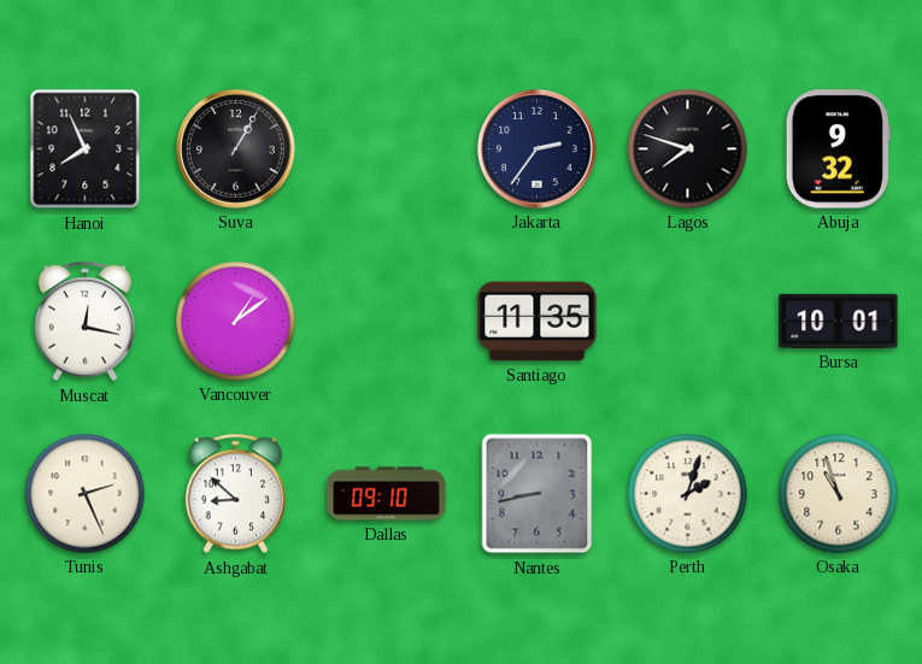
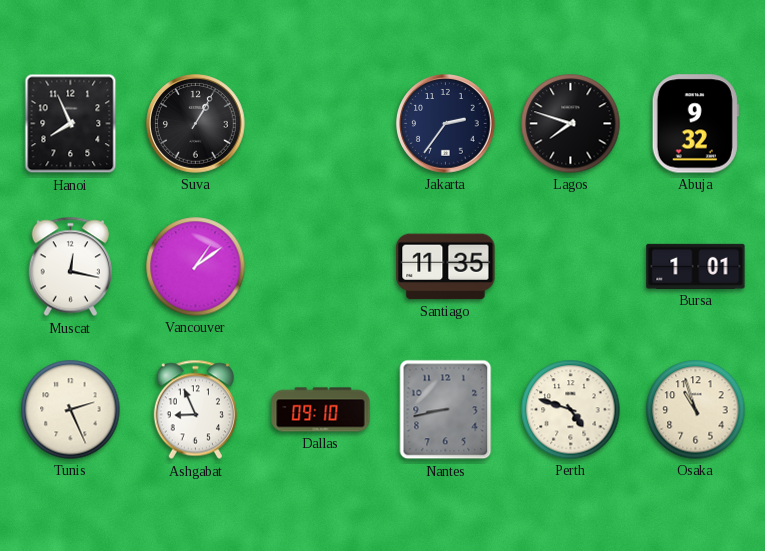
Bursa: 10:01 -> 1:01
Ashgabat: 8:52 -> 8:56
Perth: 2:03 -> 4:48
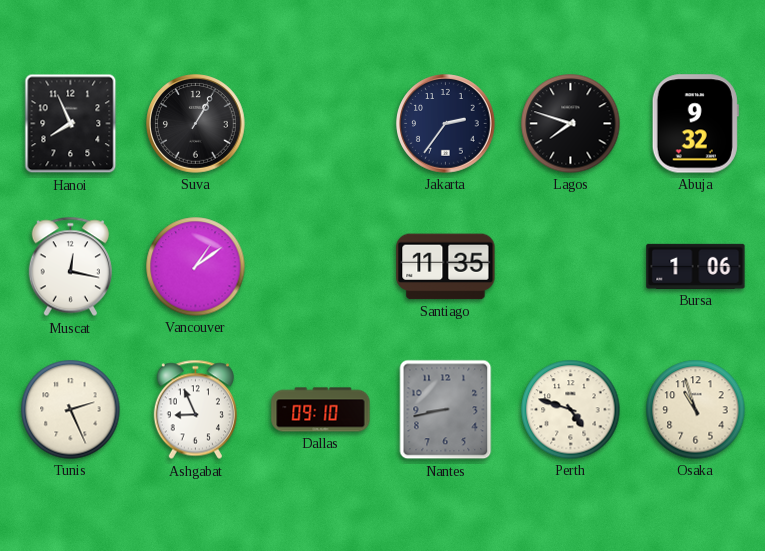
Bursa: 1:01 -> 1:06
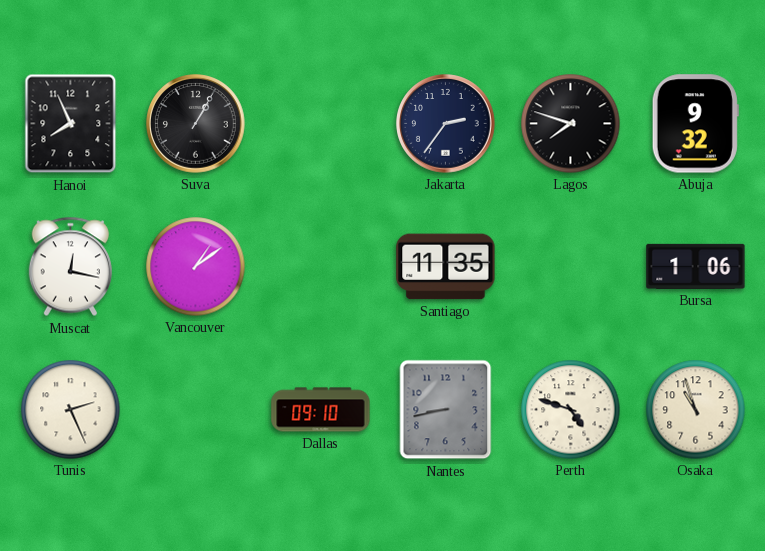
Ashgabat: 8:56 -> none
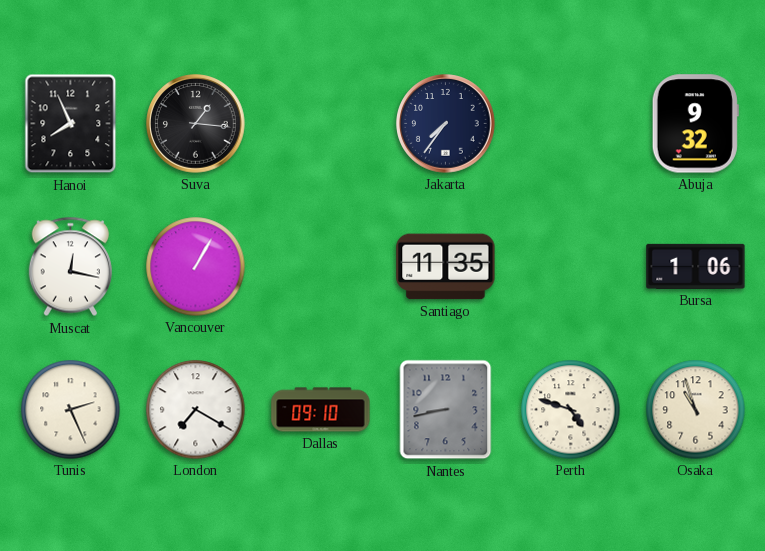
Suva: 1:05 -> 1:16
Jakarta: 2:36 -> 7:36
Lagos: 7:48 -> none
Vancouver: 1:09 -> 1:05
London: none -> 7:20
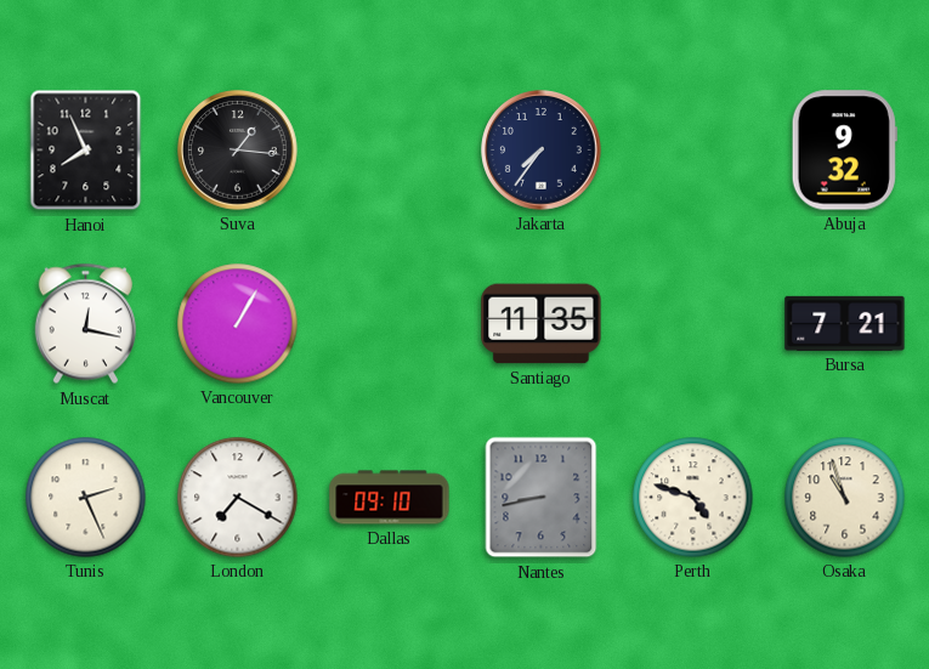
Bursa: 1:06 -> 7:21
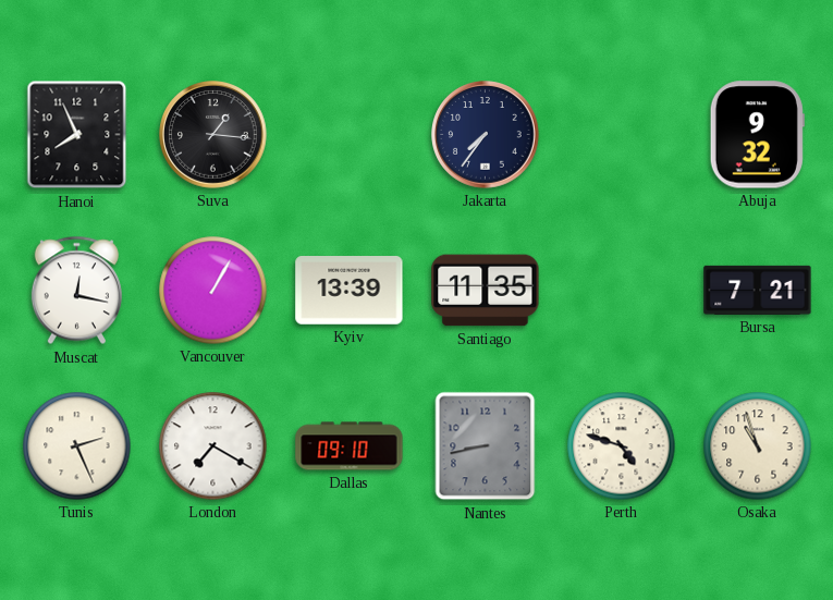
Kyiv: none -> 13:39
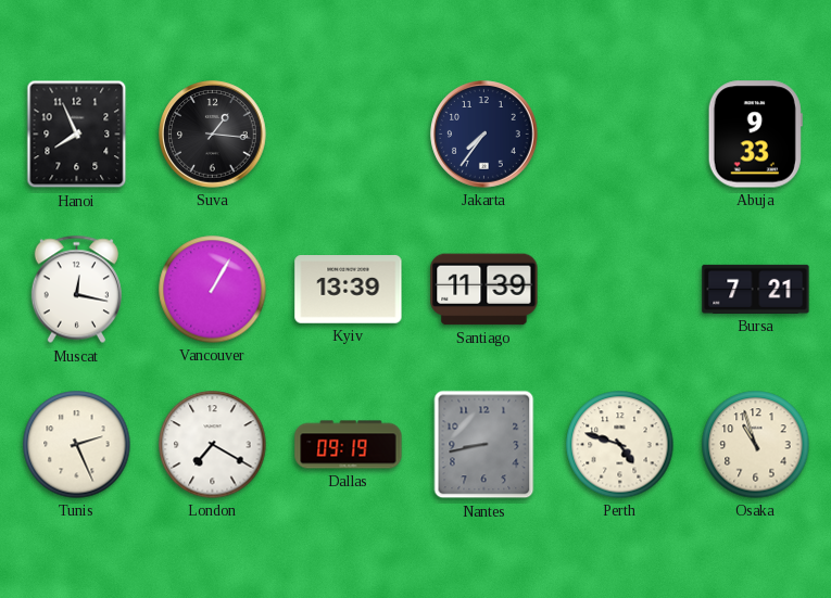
Abuja: 9:32 -> 9:33
Santiago: 11:35 -> 11:39
Dallas: 09:10 -> 09:19
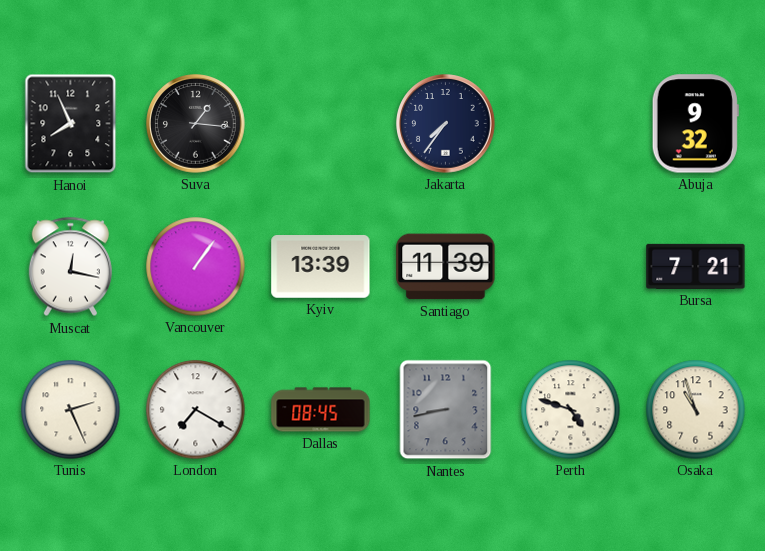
Abuja: 9:33 -> 9:32
Vancouver: 1:05 -> 1:06
Dallas: 09:19 -> 08:45
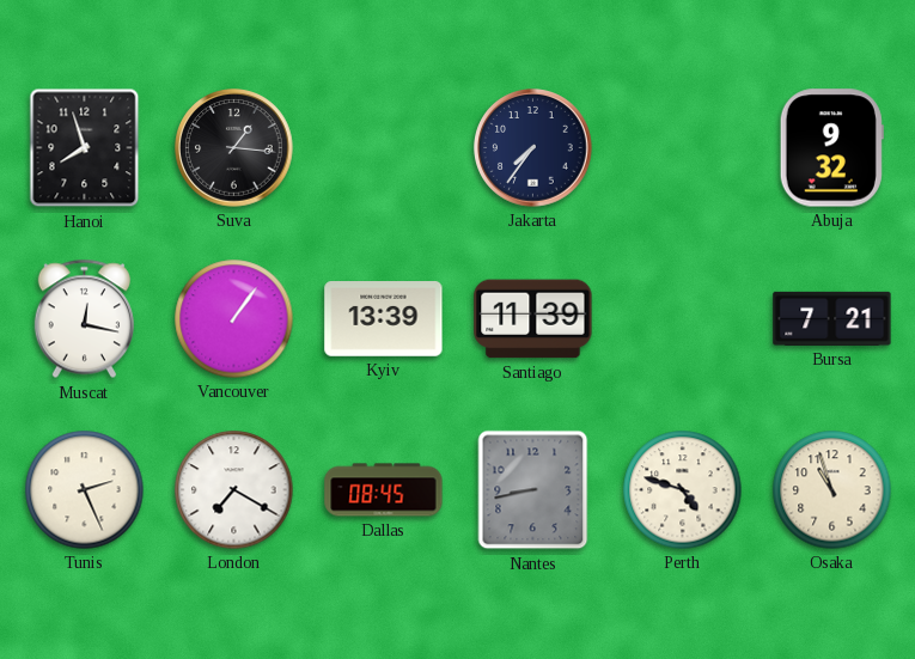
Hanoi: 7:56 -> 7:57
